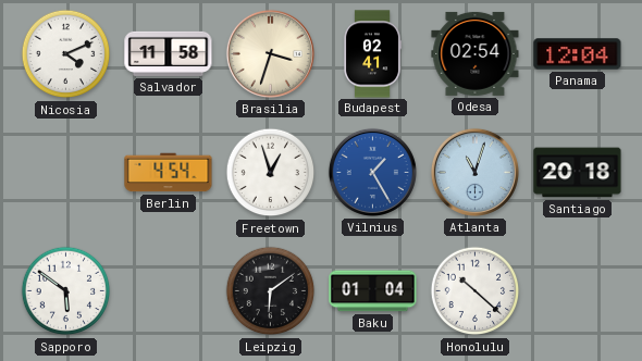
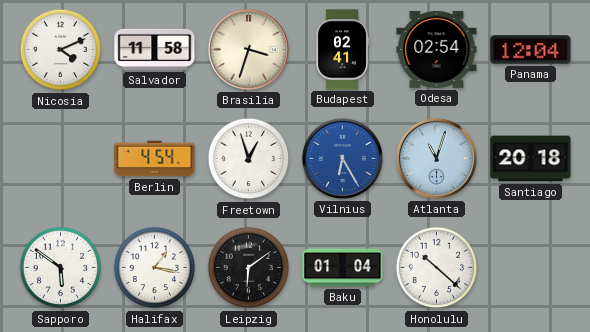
Vilnius: 1:25 -> 6:25
Halifax: none -> 1:17
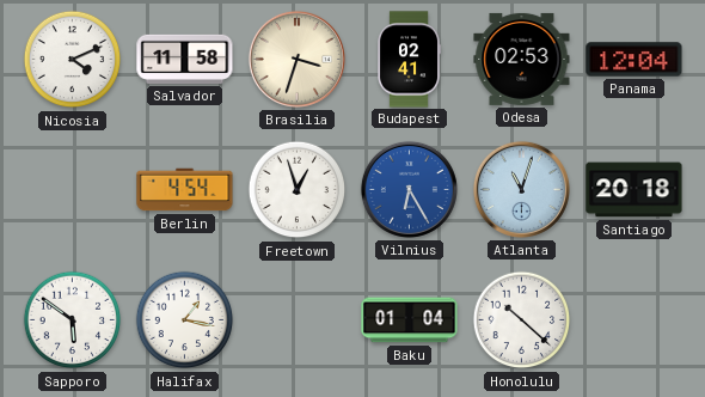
Odesa: 02:54 -> 02:53
Leipzig: 6:09 -> none
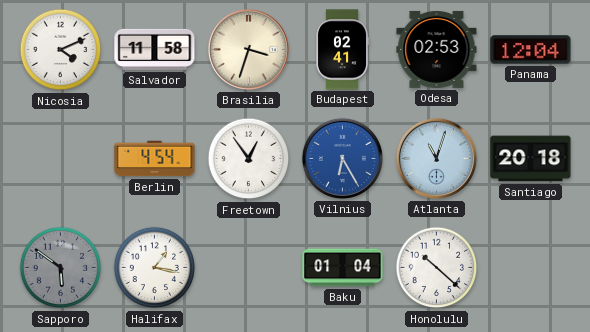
Freetown: 12:57 -> 12:54
Sapporo dial: white -> grey
